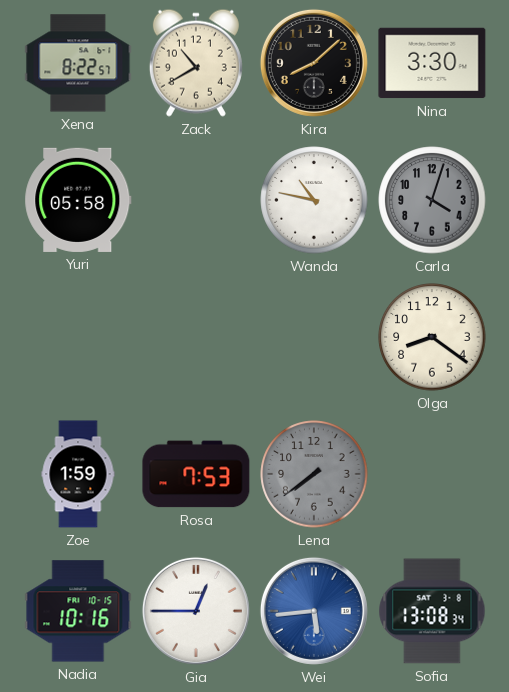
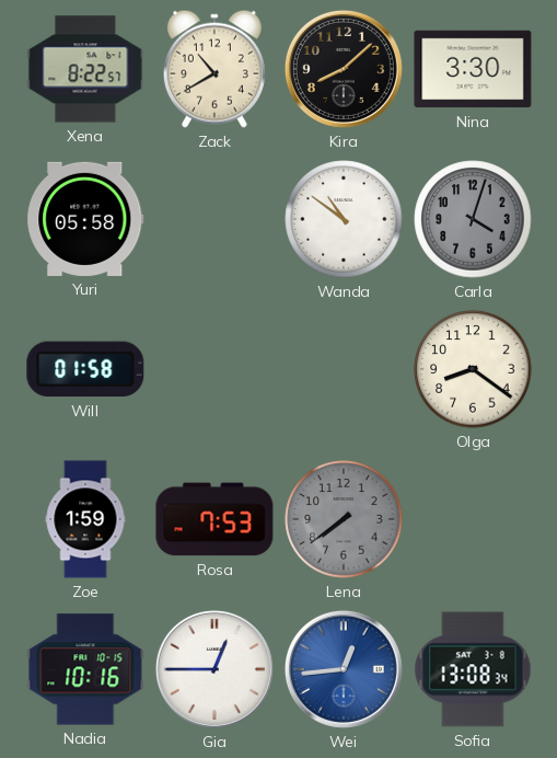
Wanda: 10:47 -> 10:51
Will: none -> 01:58
Wei: 5:44 -> 12:44
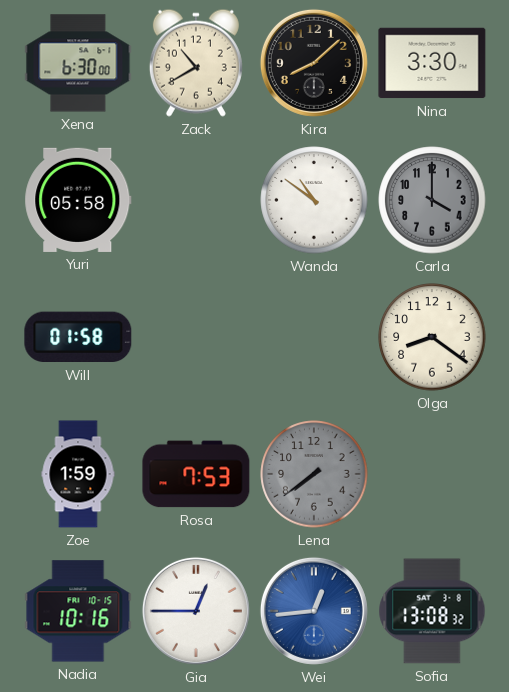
Xena: 8:22 -> 6:30
Carla: 4:03 -> 4:00
Sofia: 13:08:34 -> 13:08:32
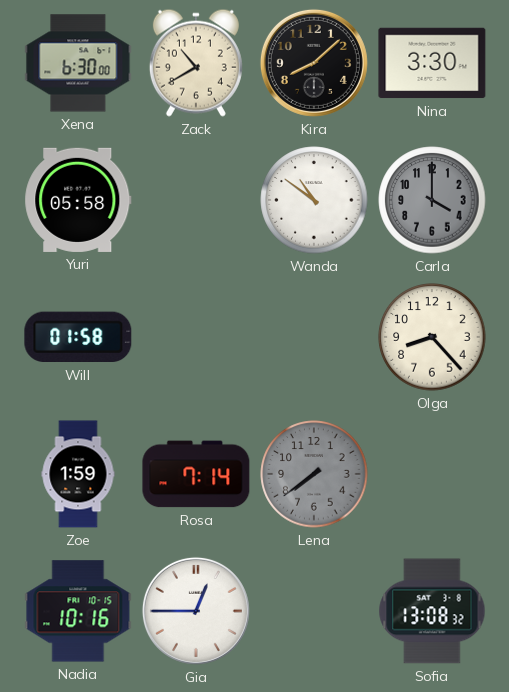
Olga: 8:21 -> 8:23
Rosa: 7:53 -> 7:14
Wei: 12:44 -> none
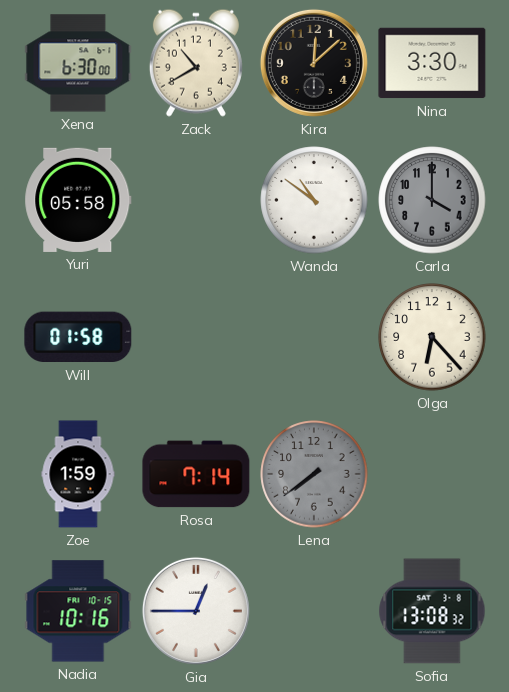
Kira: 8:08 -> 12:08
Olga: 8:23 -> 6:23
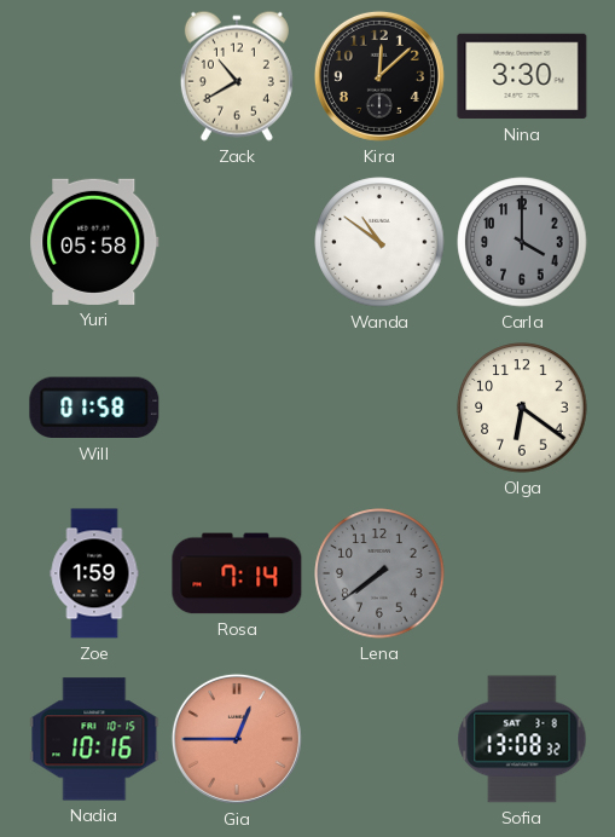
Xena: 6:30 -> none
Olga: 6:23 -> 6:21
Gia dial: white -> salmon
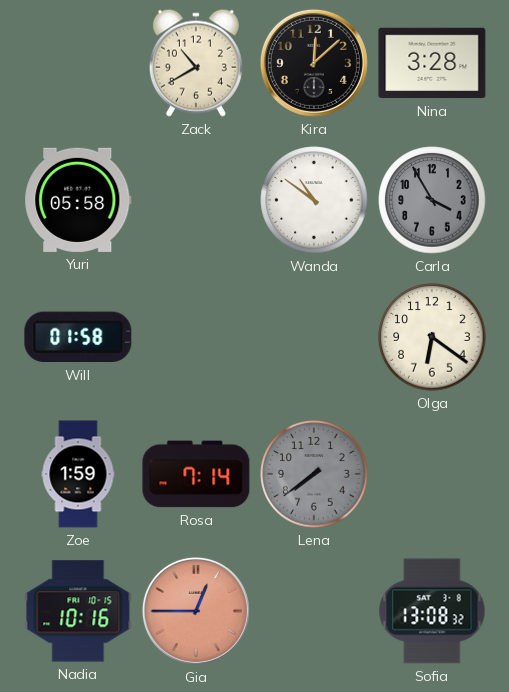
Nina: 3:30 -> 3:28
Carla: 4:00 -> 3:55
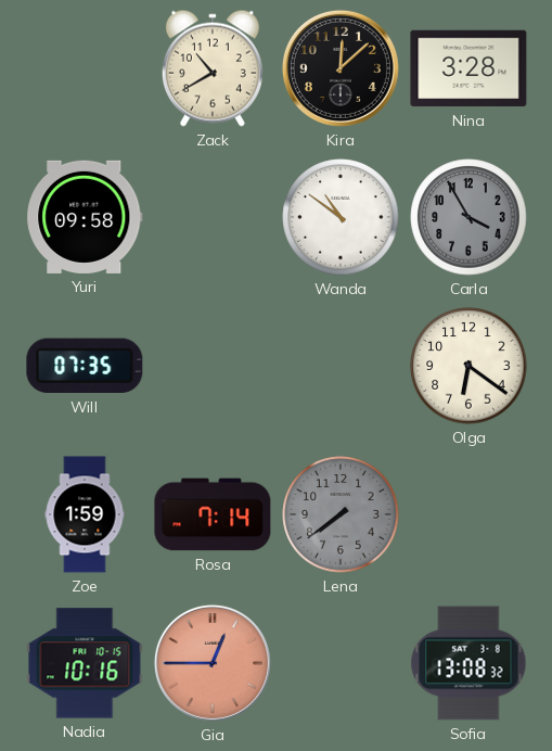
Yuri: 05:58 -> 09:58
Will: 01:58 -> 07:35
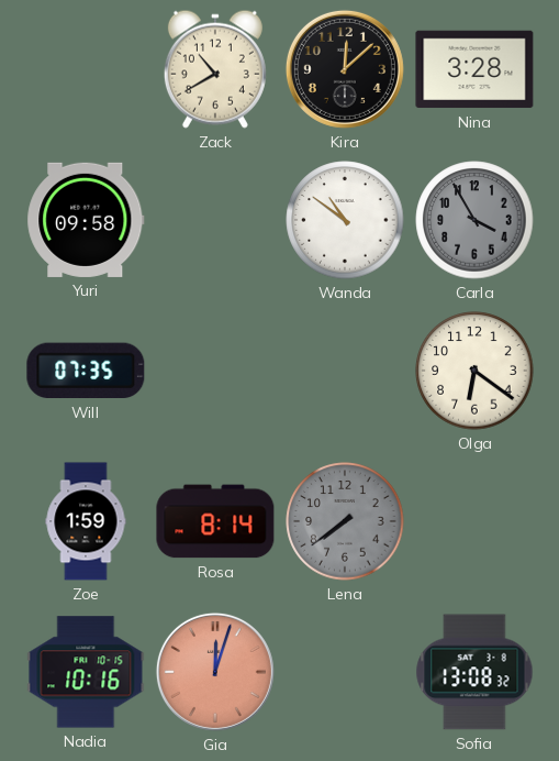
Rosa: 7:14 -> 8:14
Gia: 12:45 -> 12:03
